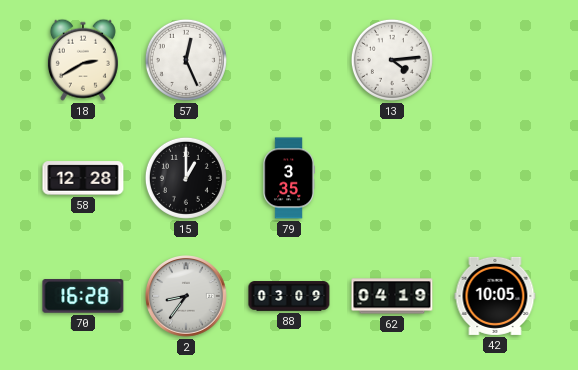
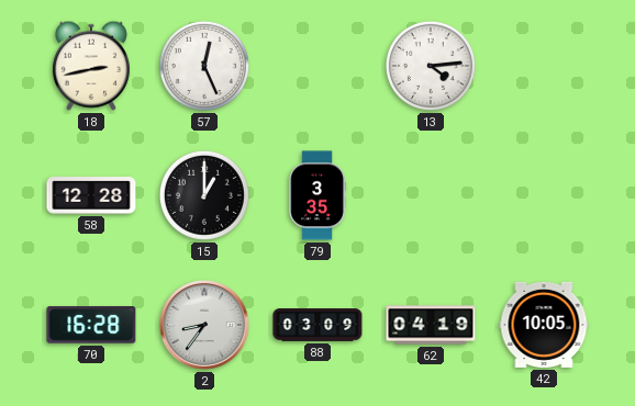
18: 2:40 -> 2:43
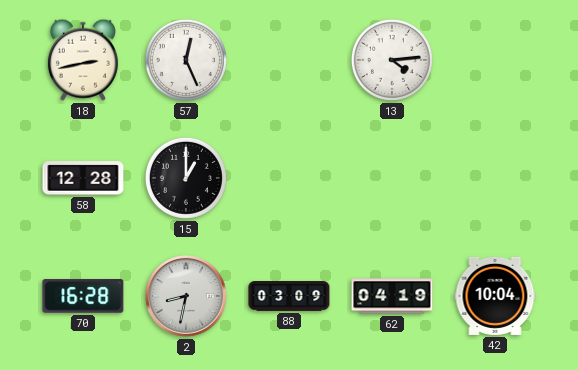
79: 3:35 -> none
2: 8:36 -> 8:32
42: 10:05 -> 10:04
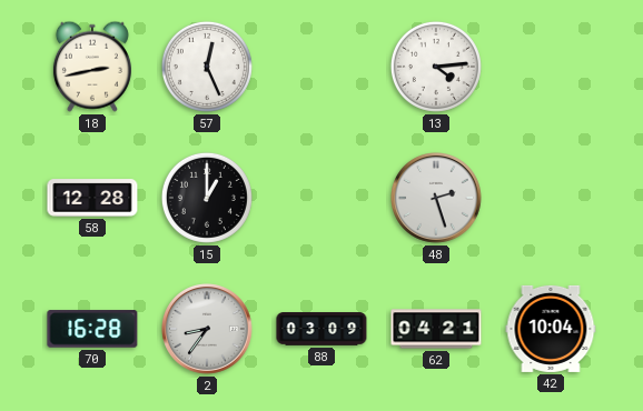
48: none -> 2:27
2: 8:32 -> 8:36
62: 04:19 -> 04:21
